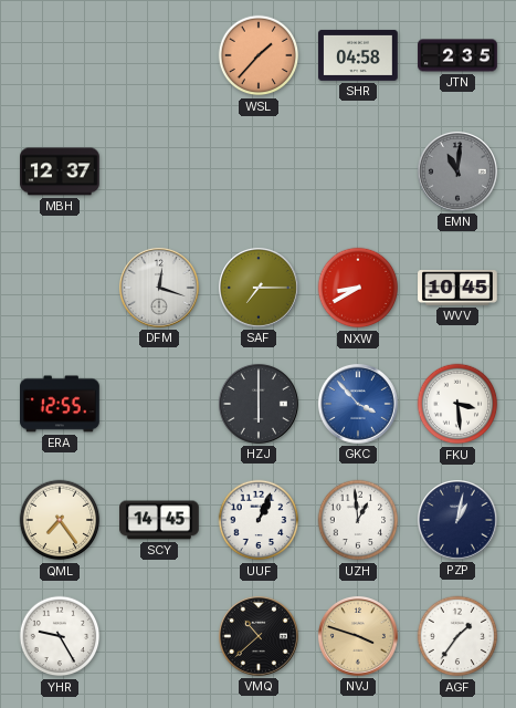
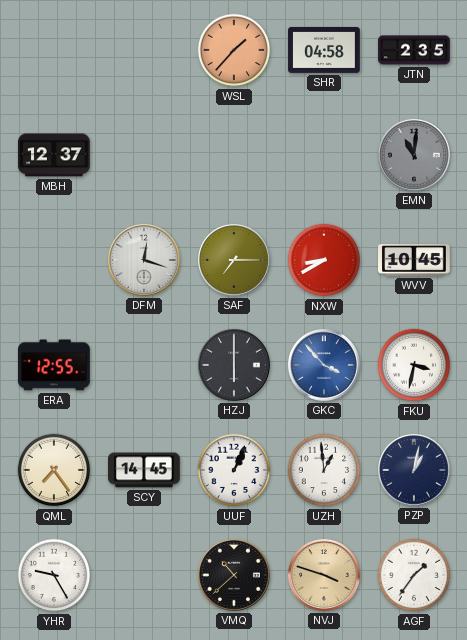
FKU: 3:29 -> 3:32
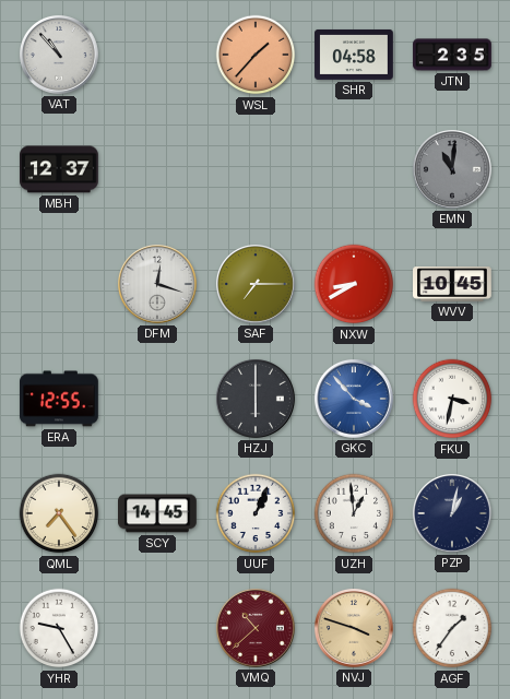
VAT: none -> 10:53
VMQ dial: black -> burgundy
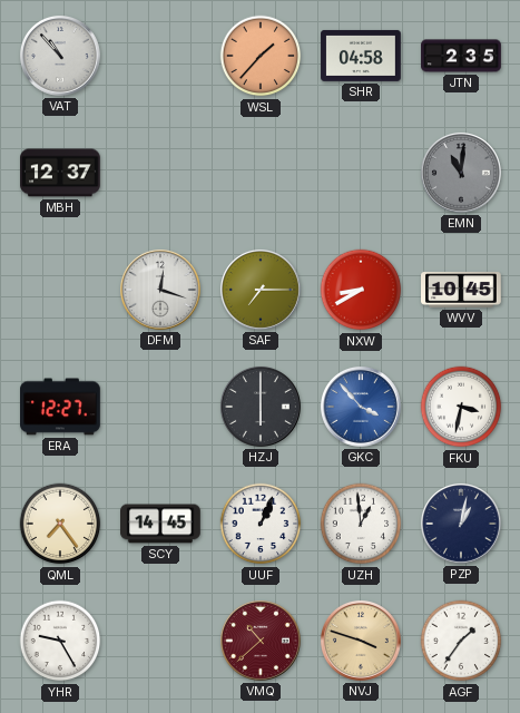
ERA: 12:55 -> 12:27
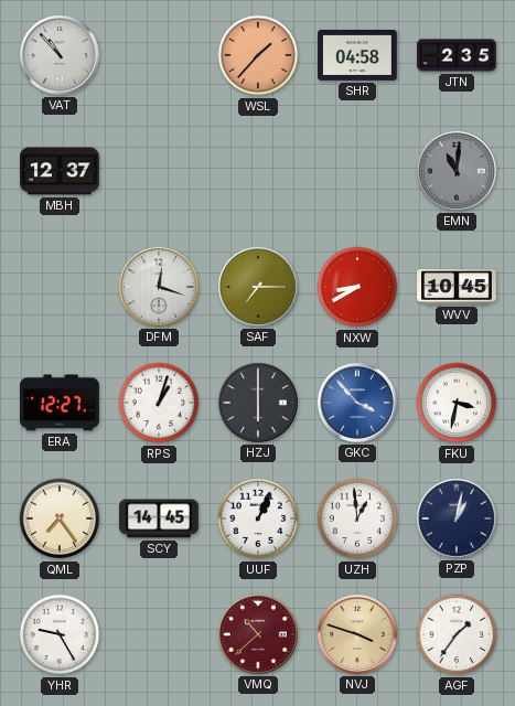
RPS: none -> 1:03
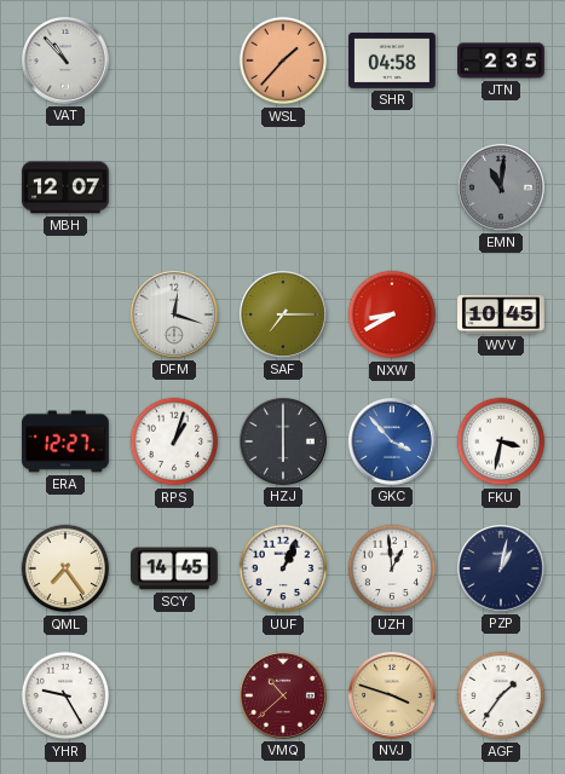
MBH: 12:37 -> 12:07
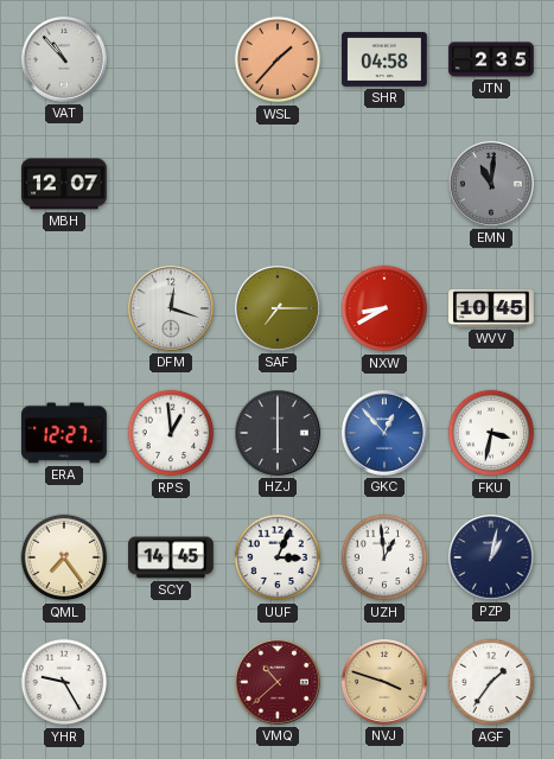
RPS: 1:03 -> 12:59
GKC: 3:53 -> 12:53
UUF: 1:04 -> 3:04
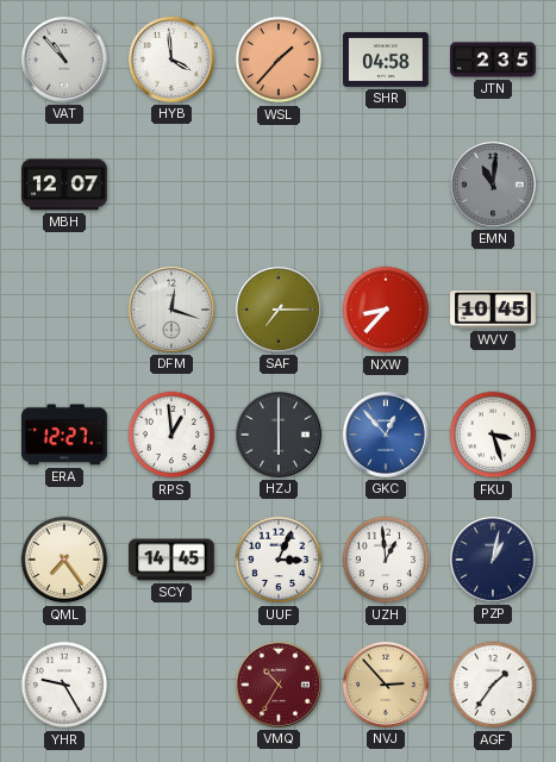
HYB: none -> 3:59
NXW: 8:40 -> 8:37
FKU: 3:32 -> 3:27
VMQ: 10:38 -> 10:35
NVJ: 3:48 -> 2:53
